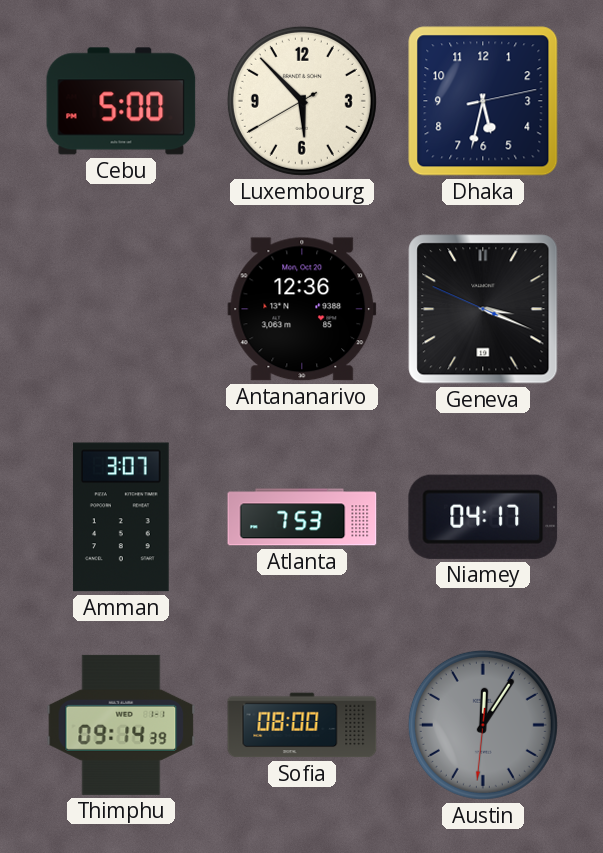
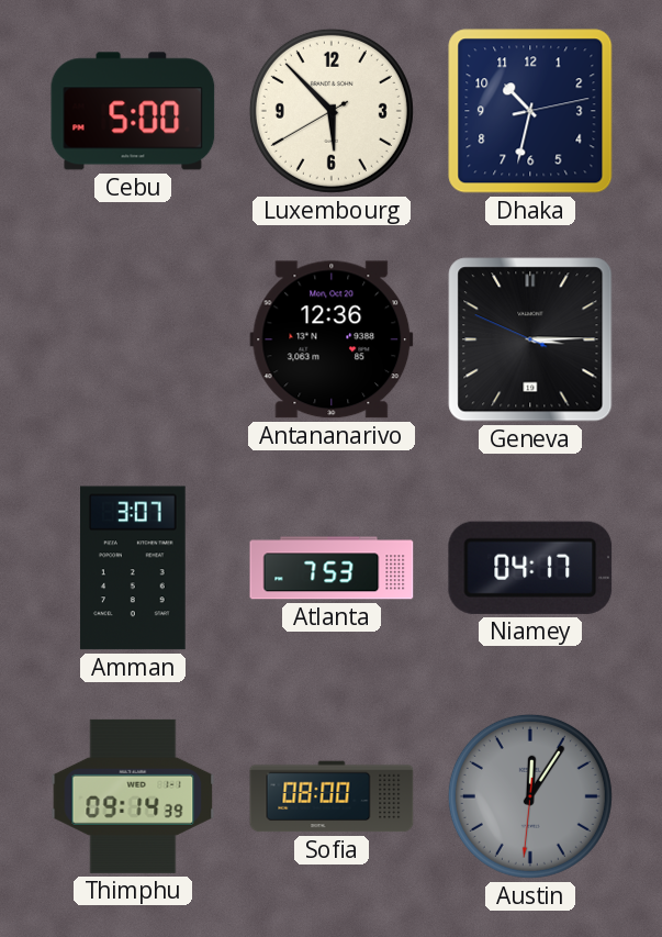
Dhaka: 5:32 -> 10:32
Geneva: 3:18 -> 3:14
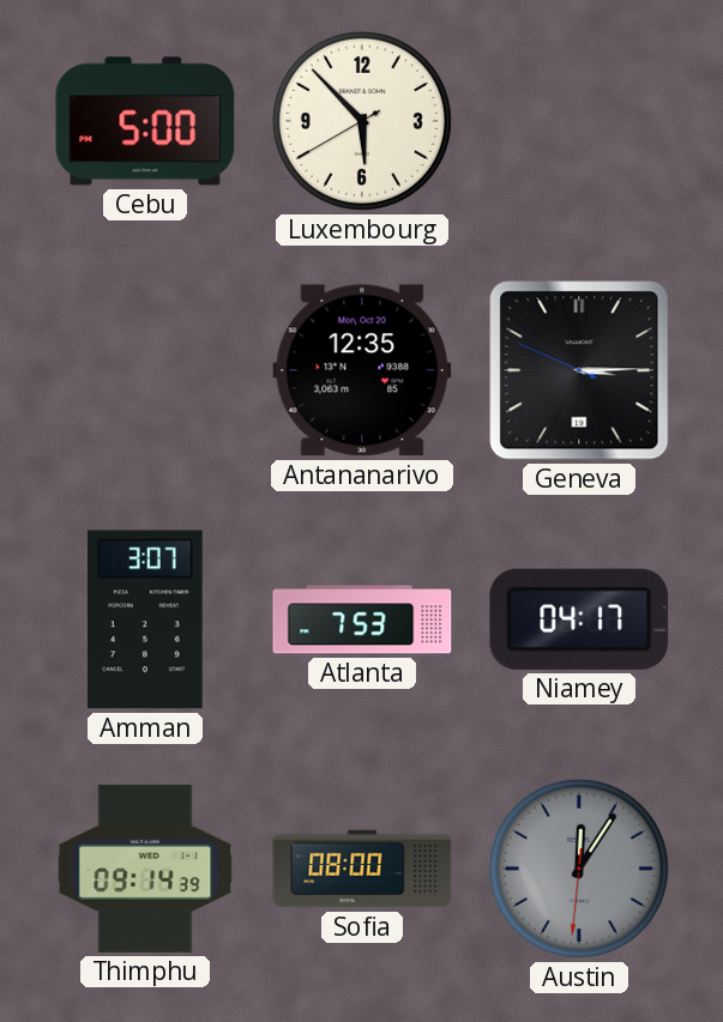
Dhaka: 10:32 -> none
Antananarivo: 12:36 -> 12:35
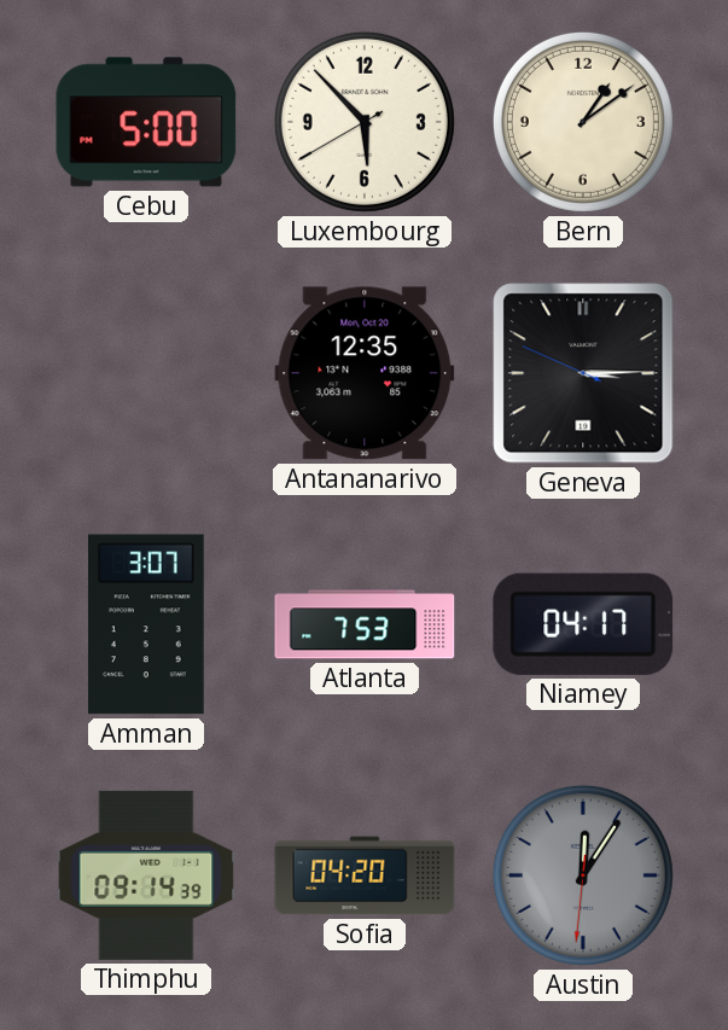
Bern: none -> 1:09
Sofia: 08:00 -> 04:20
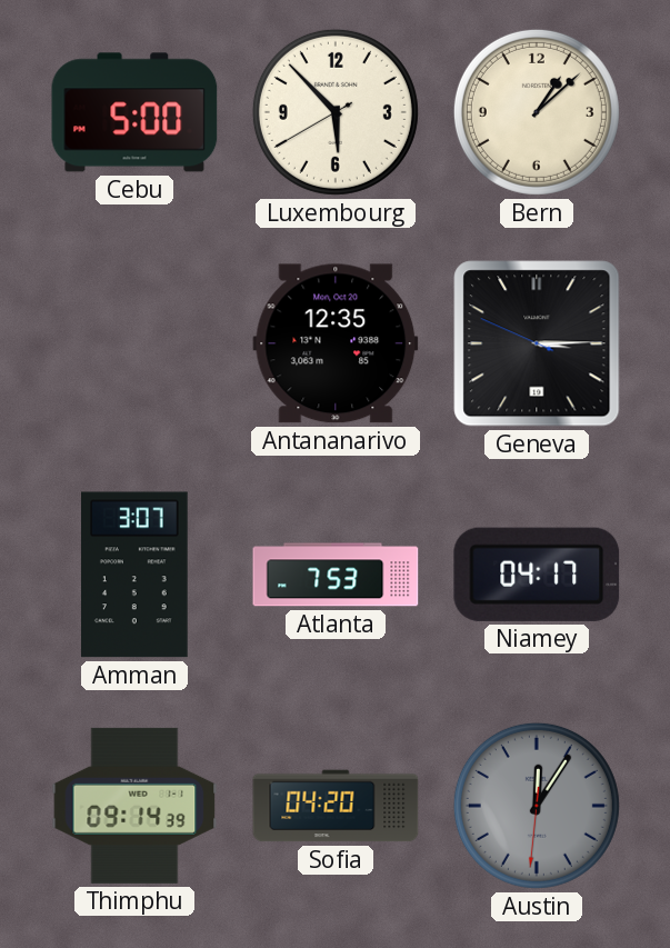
Bern: 1:09 -> 1:08
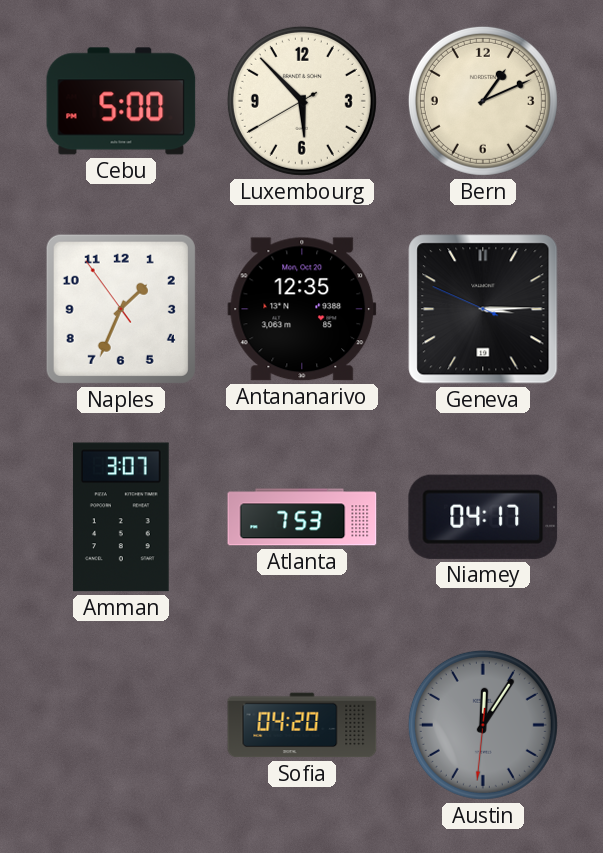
Bern: 1:08 -> 1:11
Naples: none -> 1:33
Thimphu: 09:14 -> none
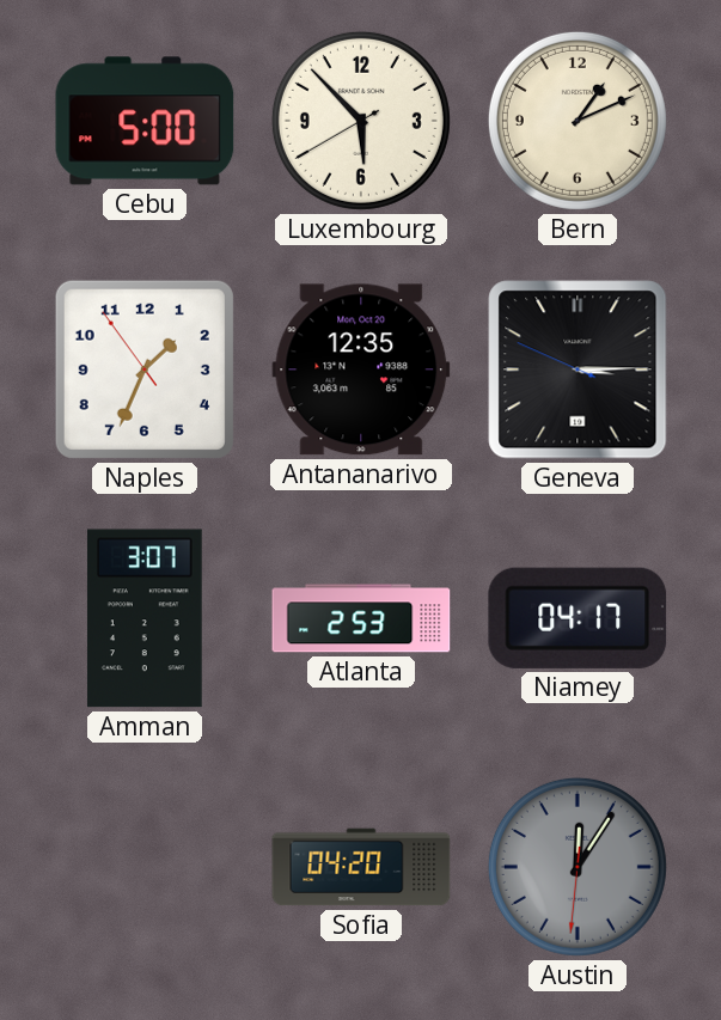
Atlanta: 7:53 -> 2:53
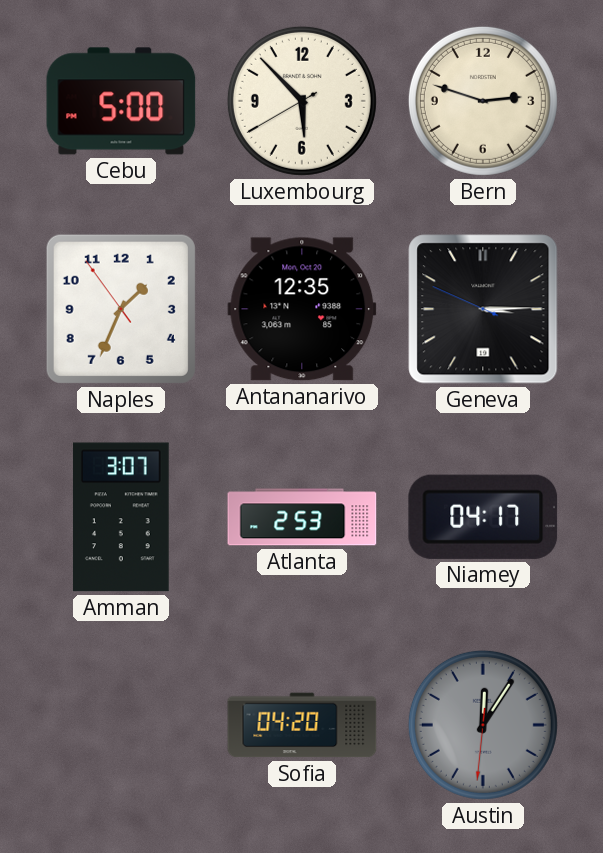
Bern: 1:11 -> 2:48
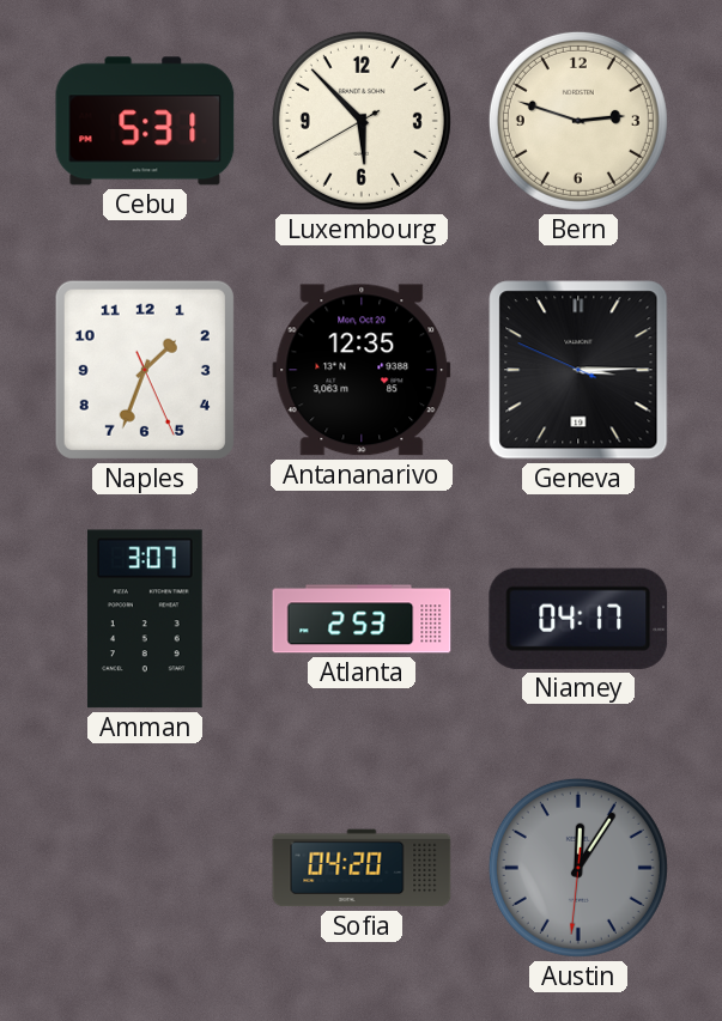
Cebu: 5:00 -> 5:31
Naples: 1:33:54 -> 1:33:26
